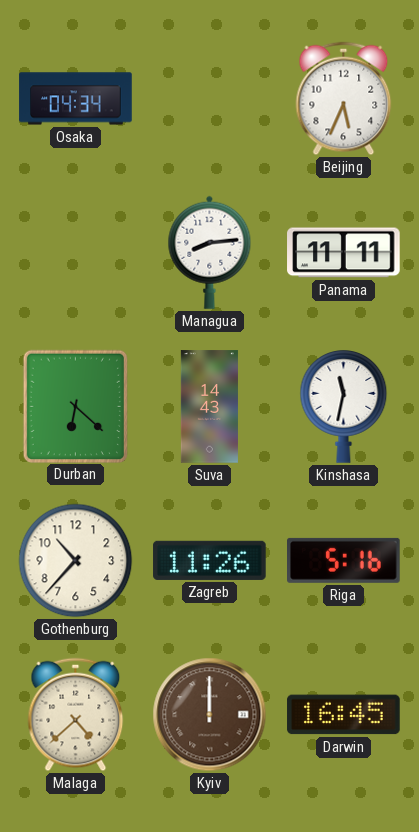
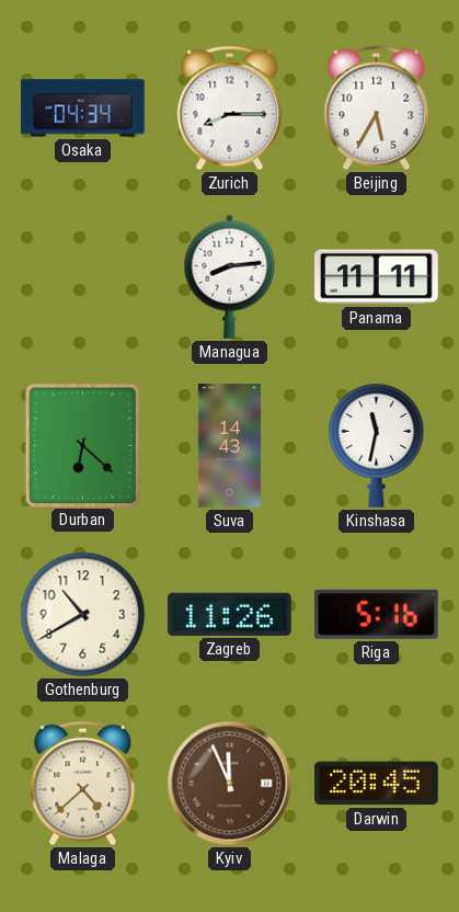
Zurich: none -> 8:15
Beijing: 5:34 -> 5:35
Gothenburg: 10:37 -> 10:40
Kyiv: 12:00 -> 11:56
Darwin: 16:45 -> 20:45
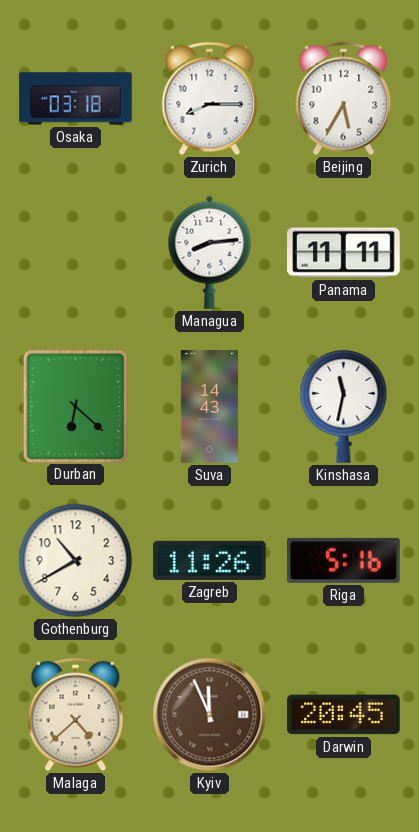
Osaka: 04:34 -> 03:18
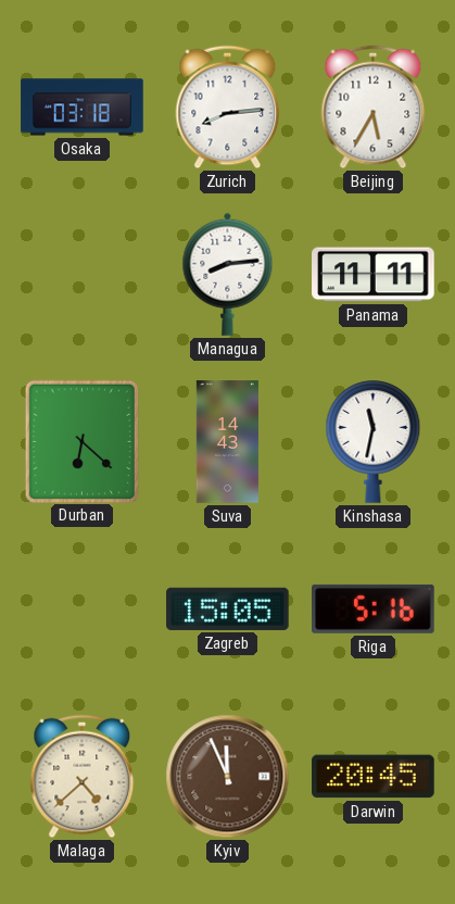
Zurich: 8:15 -> 8:14
Gothenburg: 10:40 -> none
Zagreb: 11:26 -> 15:05
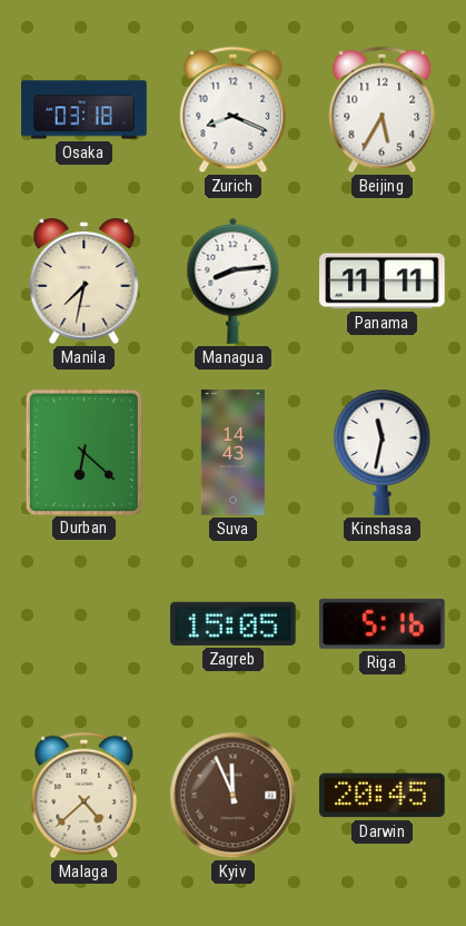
Zurich: 8:14 -> 8:19
Manila: none -> 7:32
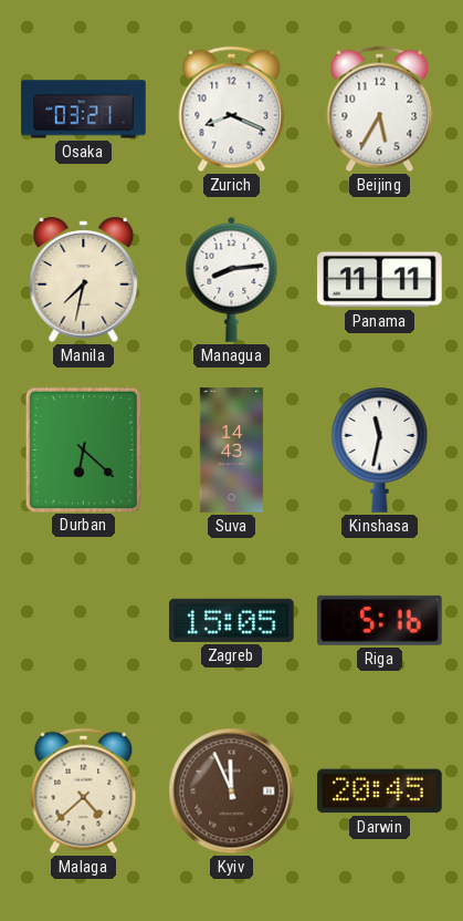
Osaka: 03:18 -> 03:21
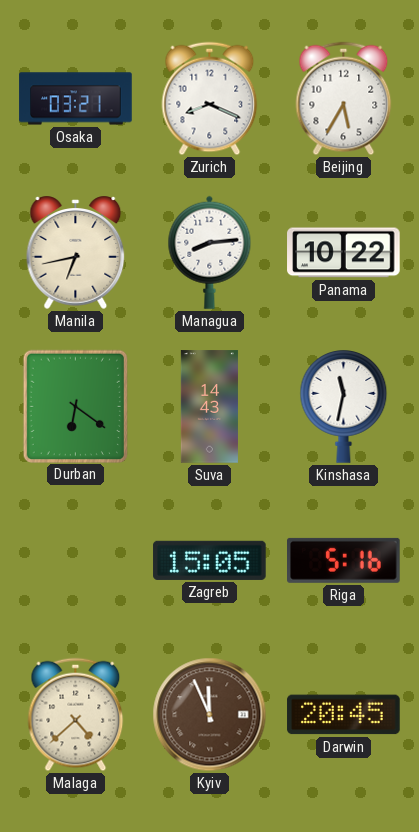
Manila: 7:32 -> 6:43
Panama: 11:11 -> 10:22
Durban: 6:22 -> 6:21
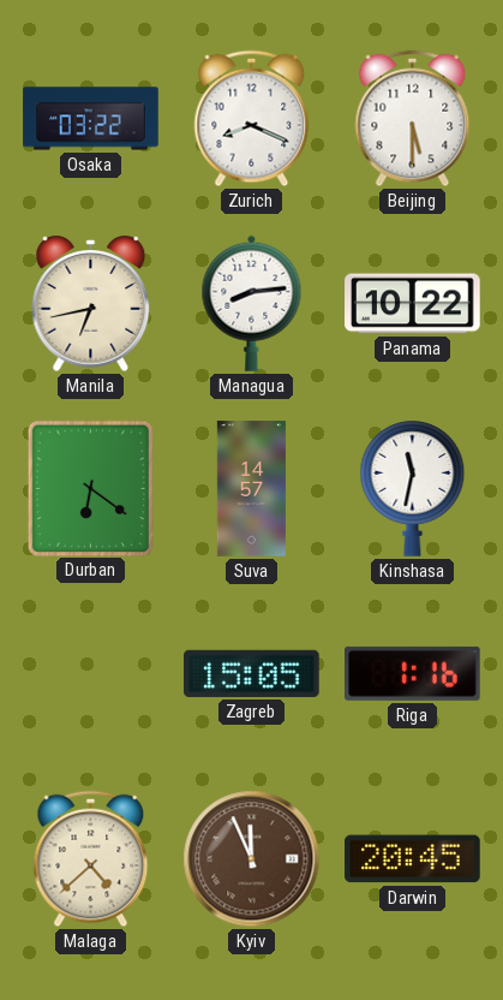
Osaka: 03:21 -> 03:22
Beijing: 5:35 -> 5:30
Suva: 14:43 -> 14:57
Riga: 5:16 -> 1:16
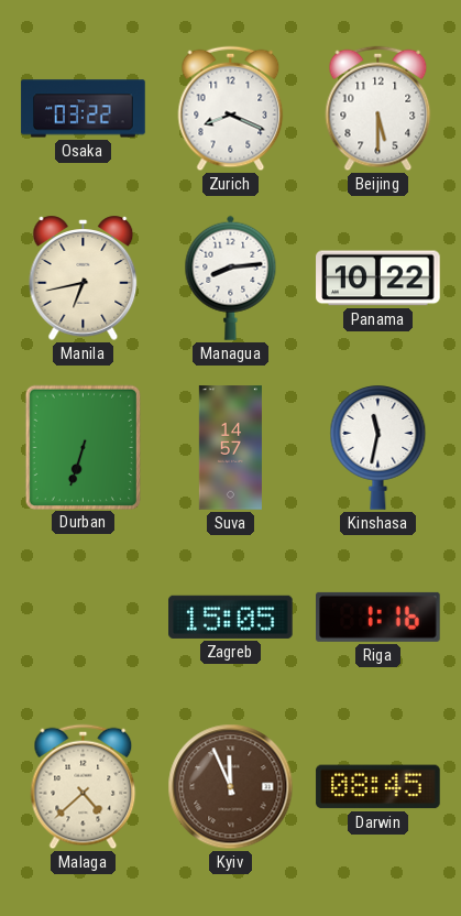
Durban: 6:21 -> 6:33
Darwin: 20:45 -> 08:45
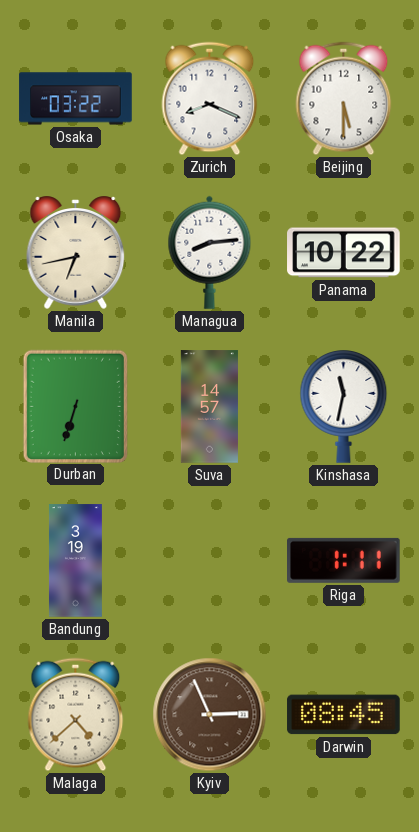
Bandung: none -> 3:19
Zagreb: 15:05 -> none
Riga: 1:16 -> 1:11
Kyiv: 11:56 -> 2:56
